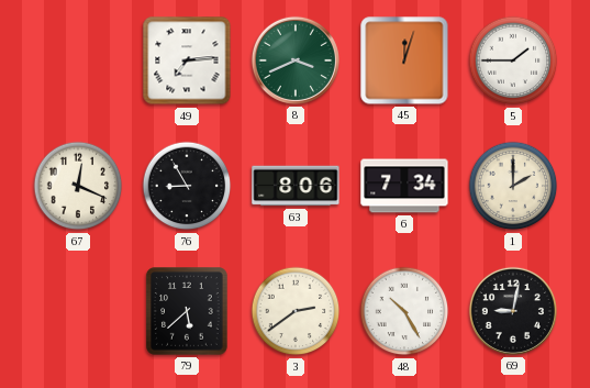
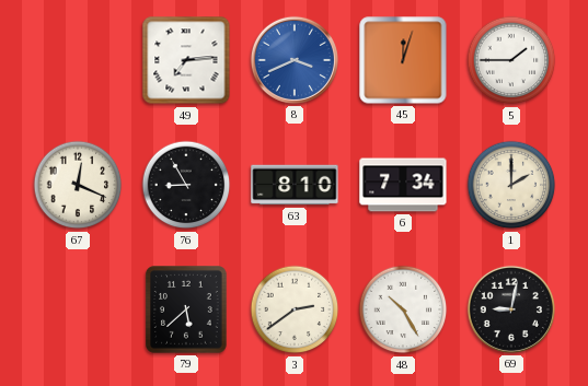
8 dial: green -> blue
63: 8:06 -> 8:10
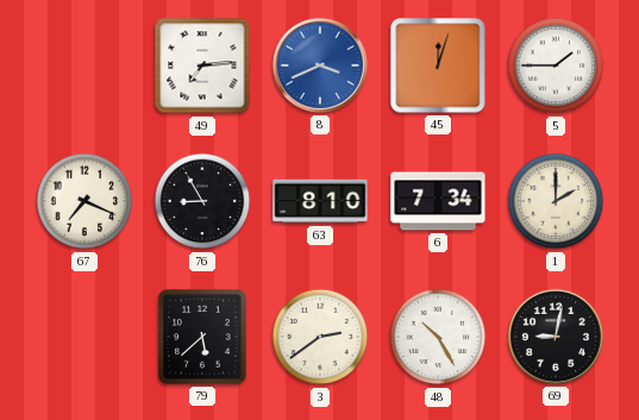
67: 12:19 -> 7:19
